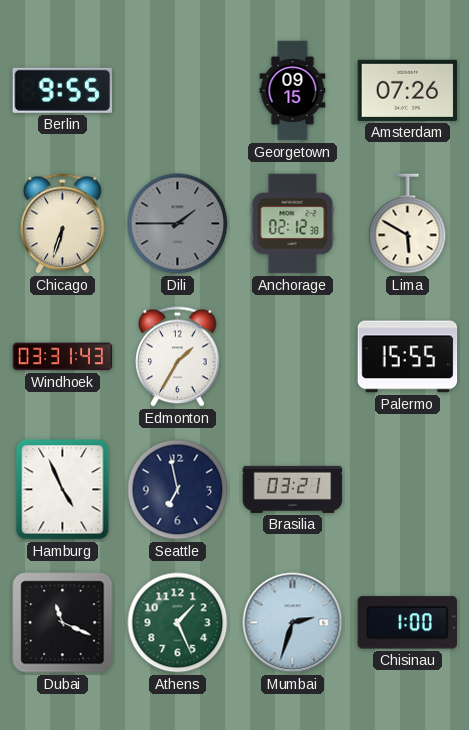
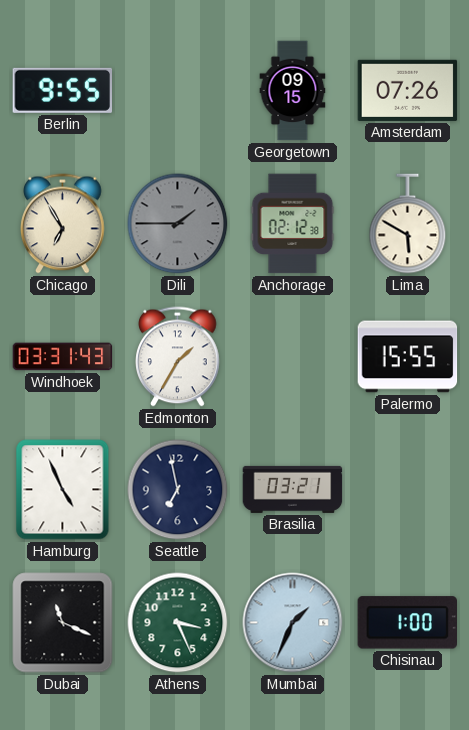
Chicago: 6:33 -> 6:55
Athens: 1:26 -> 3:26
Mumbai: 2:33 -> 1:34
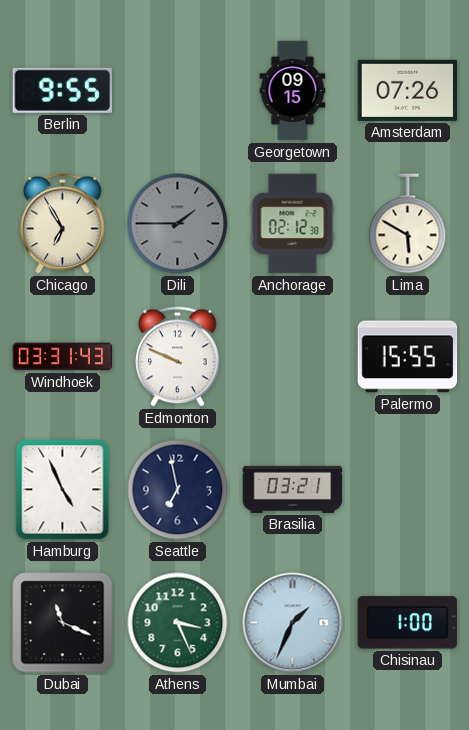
Edmonton: 1:35 -> 9:49
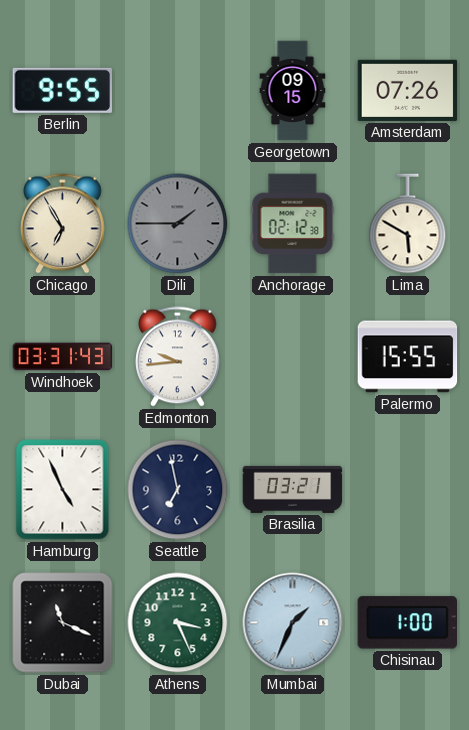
Edmonton: 9:49 -> 9:44
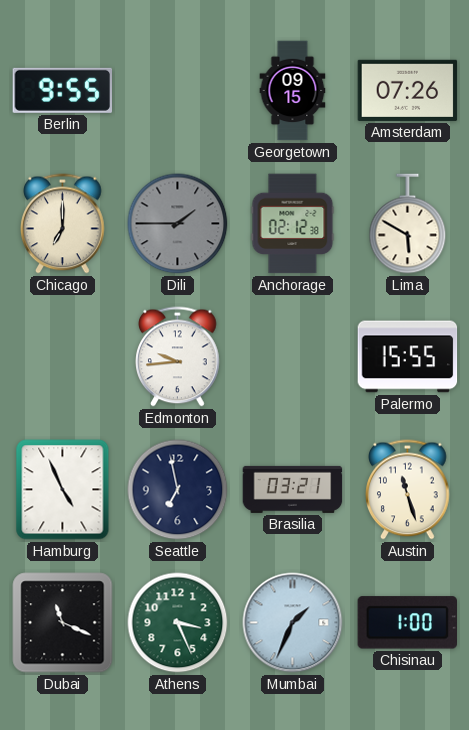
Chicago: 6:55 -> 7:00
Windhoek: 03:31 -> none
Austin: none -> 11:27
